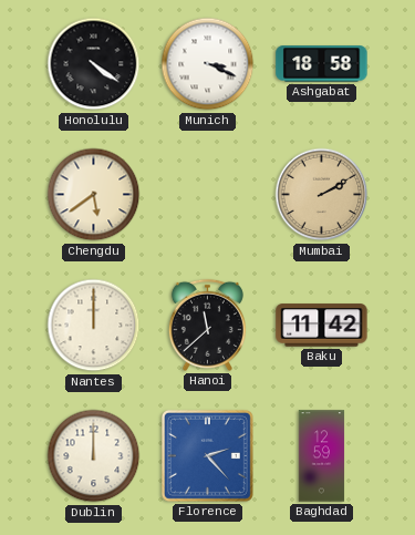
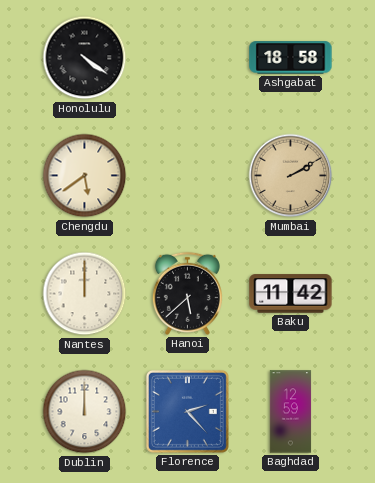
Munich: 3:19 -> none
Hanoi: 11:38 -> 5:38
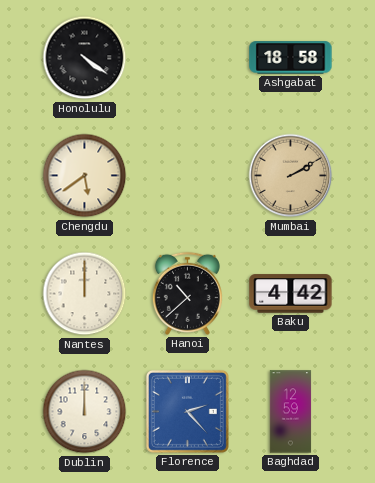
Hanoi: 5:38 -> 10:38
Baku: 11:42 -> 4:42
